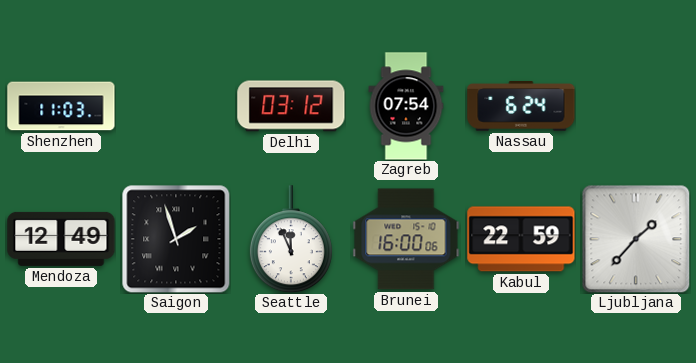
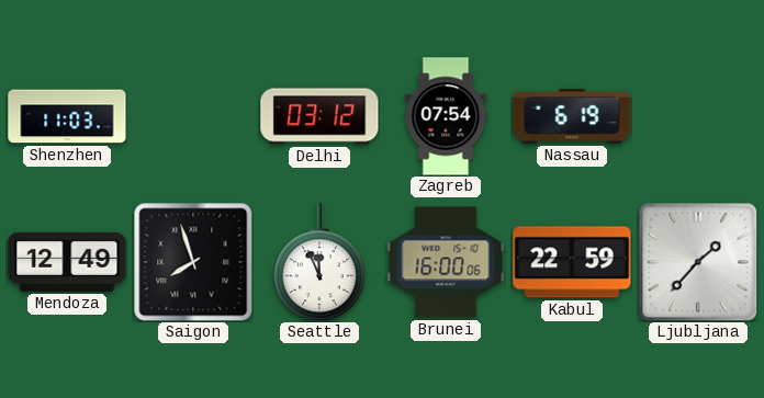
Nassau: 6:24 -> 6:19
Saigon: 1:57 -> 7:57
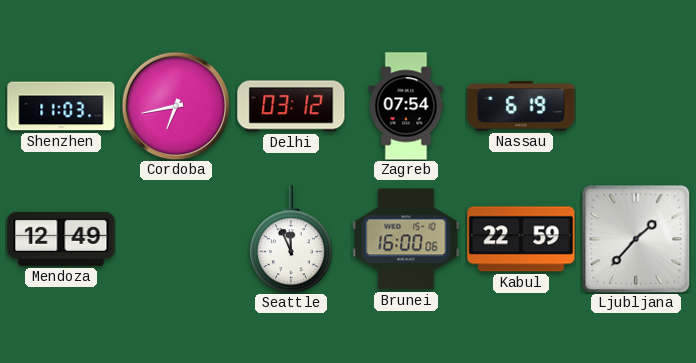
Cordoba: none -> 6:43
Saigon: 7:57 -> none
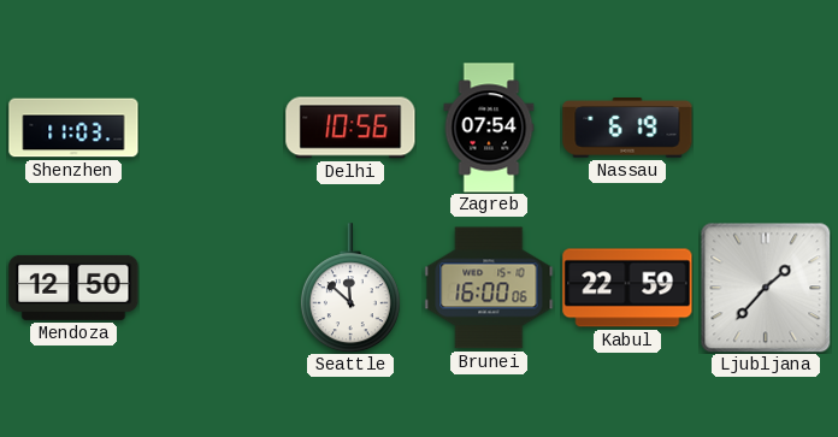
Cordoba: 6:43 -> none
Delhi: 03:12 -> 10:56
Mendoza: 12:49 -> 12:50
Seattle: 11:56 -> 11:52
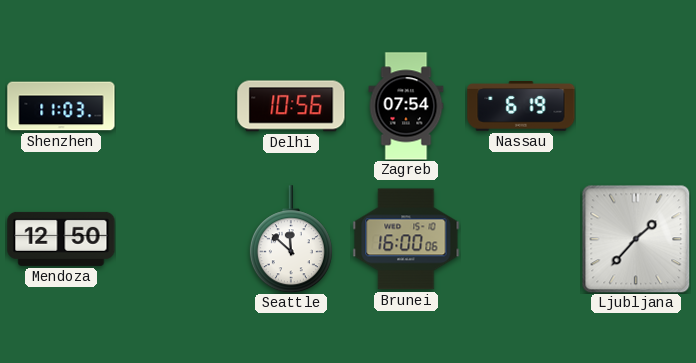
Kabul: 22:59 -> none
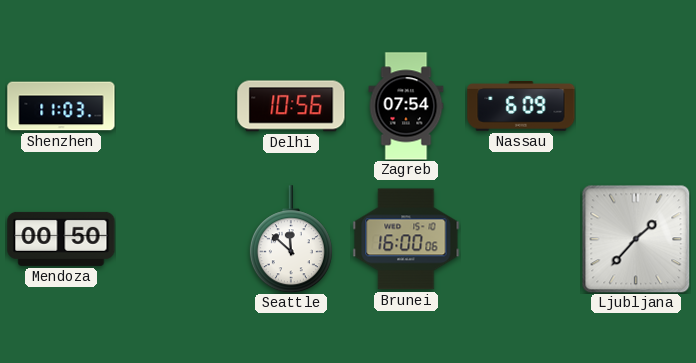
Nassau: 6:19 -> 6:09
Mendoza: 12:50 -> 00:50
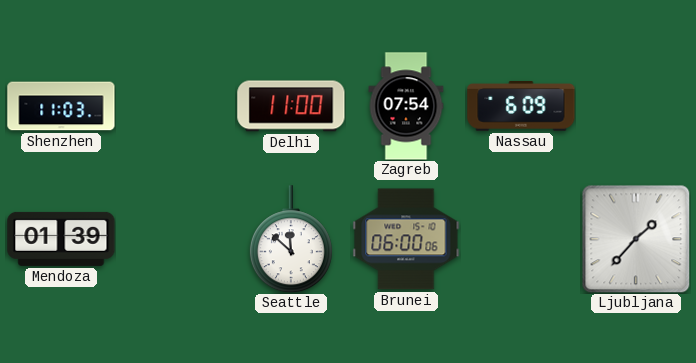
Delhi: 10:56 -> 11:00
Mendoza: 00:50 -> 01:39
Brunei: 16:00 -> 06:00
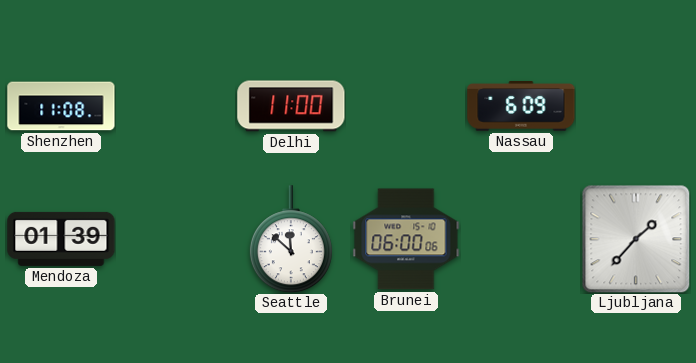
Shenzhen: 11:03 -> 11:08
Zagreb: 07:54 -> none
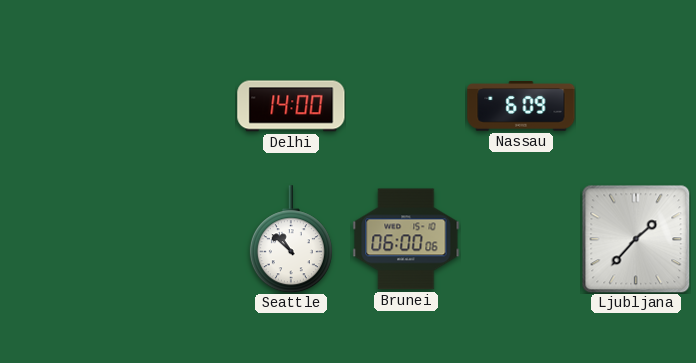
Shenzhen: 11:08 -> none
Delhi: 11:00 -> 14:00
Mendoza: 01:39 -> none
Seattle: 11:52 -> 10:52
